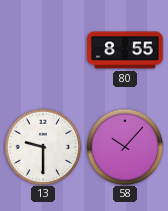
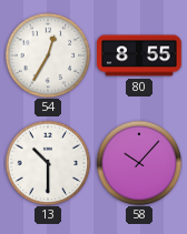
54: none -> 12:35
13: 9:30 -> 10:30
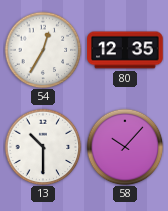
80: 8:55 -> 12:35
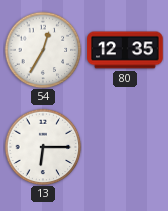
13: 10:30 -> 6:15
58: 10:07 -> none
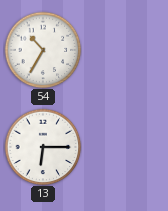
54: 12:35 -> 10:35
80: 12:35 -> none
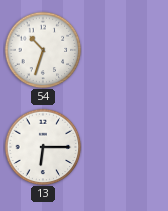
54: 10:35 -> 10:33
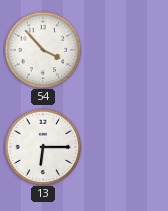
54: 10:33 -> 3:53
